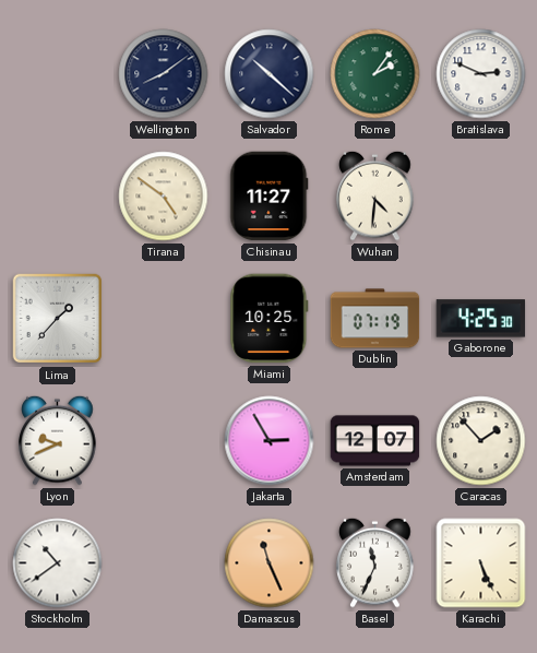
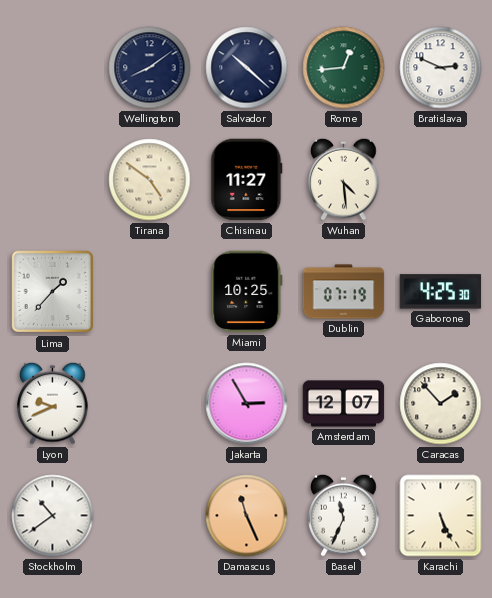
Rome: 2:06 -> 12:44
Wuhan: 4:31 -> 4:29
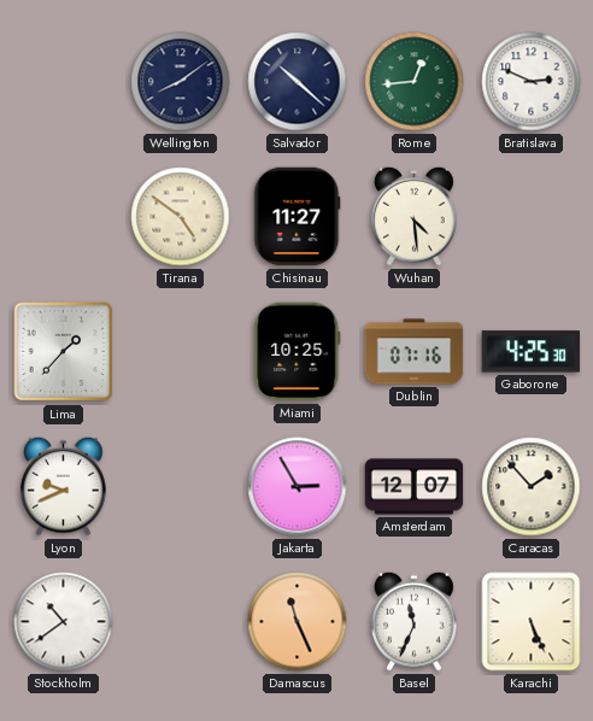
Dublin: 07:19 -> 07:16
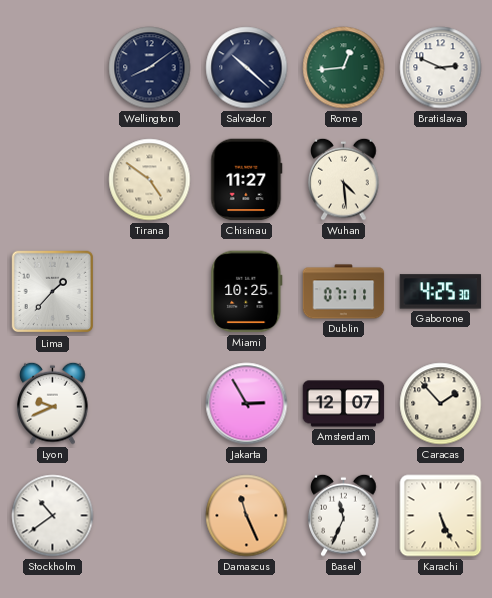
Dublin: 07:16 -> 07:11
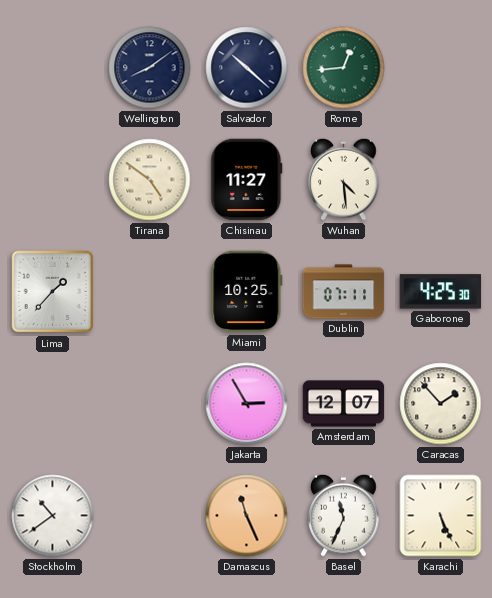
Bratislava: 2:49 -> none
Lyon: 9:41 -> none
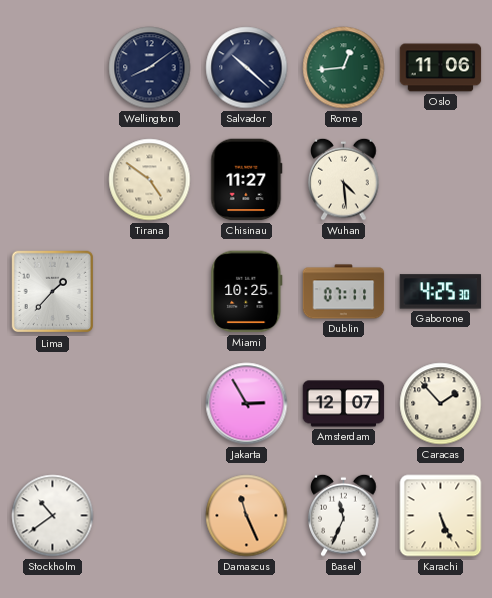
Oslo: none -> 11:06
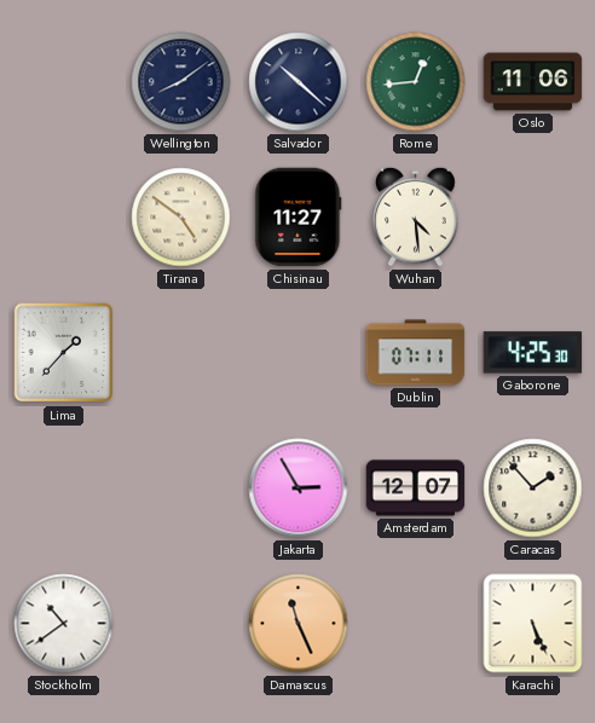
Miami: 10:25 -> none
Basel: 11:34 -> none
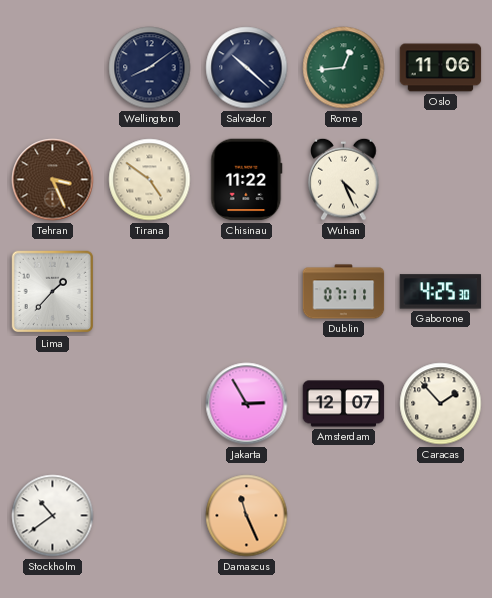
Tehran: none -> 3:26
Chisinau: 11:27 -> 11:22
Wuhan: 4:29 -> 4:26
Karachi: 5:26 -> none
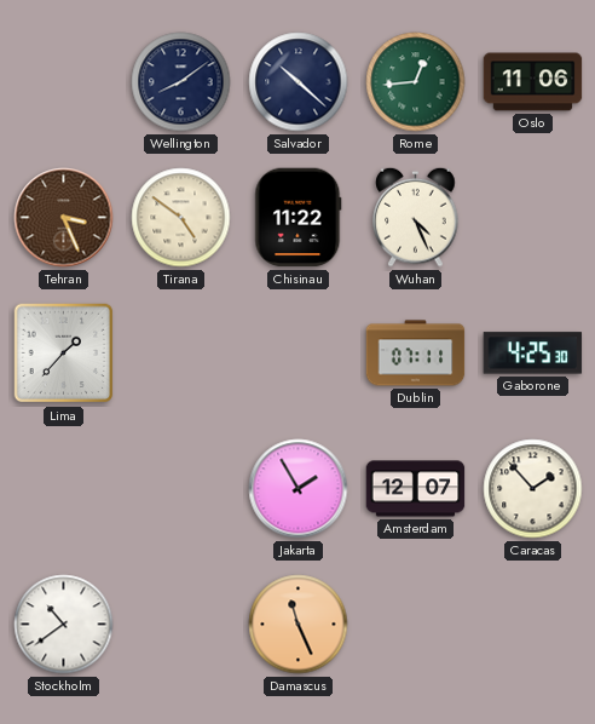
Jakarta: 2:55 -> 1:55
